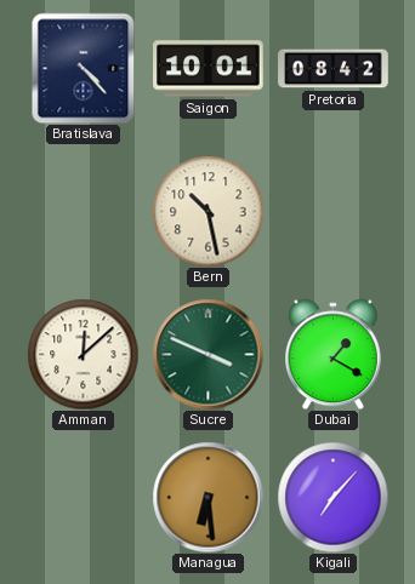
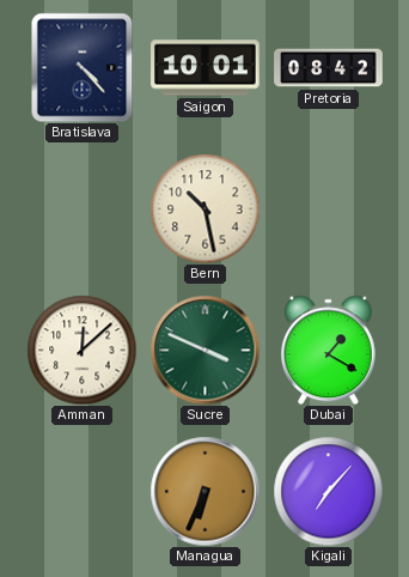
Managua: 6:29 -> 6:34
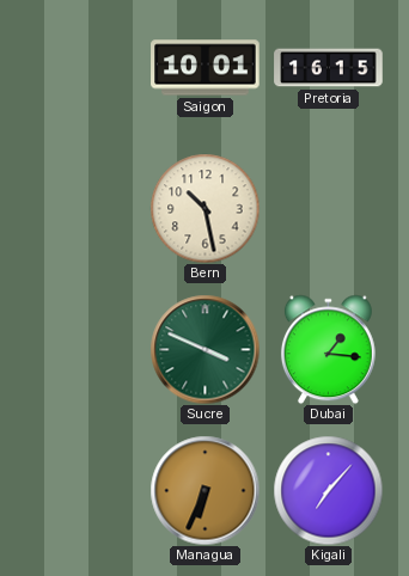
Bratislava: 4:23 -> none
Pretoria: 08:42 -> 16:15
Amman: 12:08 -> none
Dubai: 1:20 -> 1:16
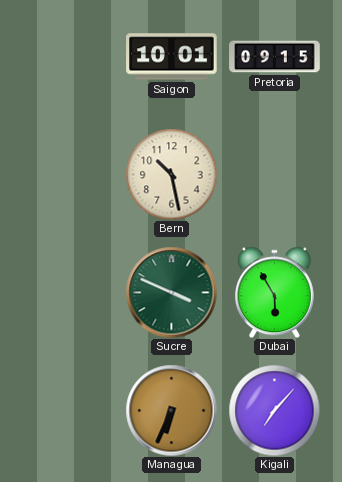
Pretoria: 16:15 -> 09:15
Dubai: 1:16 -> 5:55
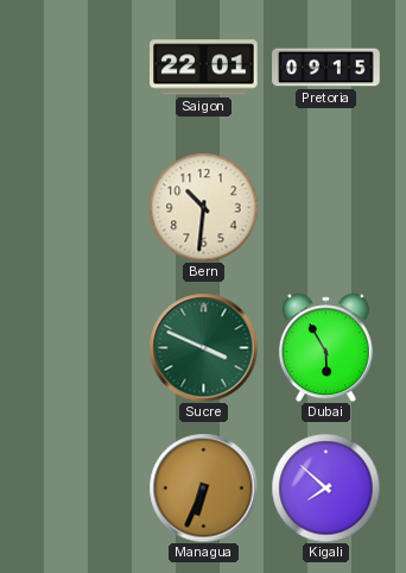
Saigon: 10:01 -> 22:01
Bern: 10:28 -> 10:31
Kigali: 7:07 -> 7:52
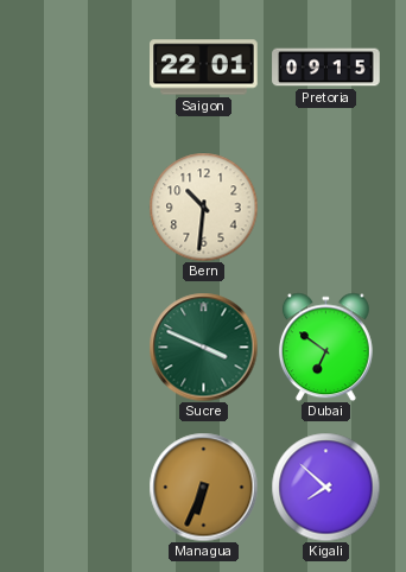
Dubai: 5:55 -> 6:51
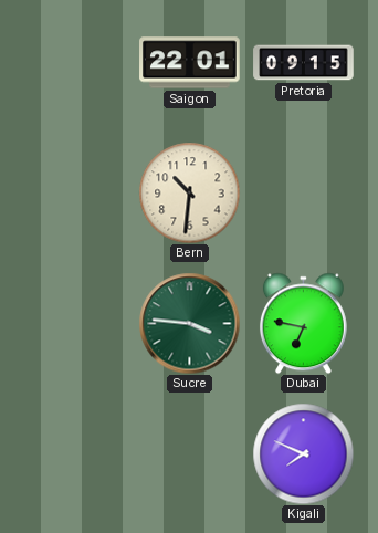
Sucre: 3:49 -> 3:46
Dubai: 6:51 -> 6:47
Managua: 6:34 -> none
Kigali: 7:52 -> 7:49
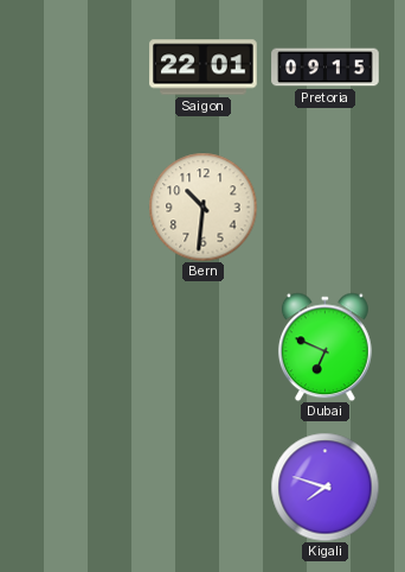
Sucre: 3:46 -> none
Dubai: 6:47 -> 6:49
Kigali: 7:49 -> 7:48
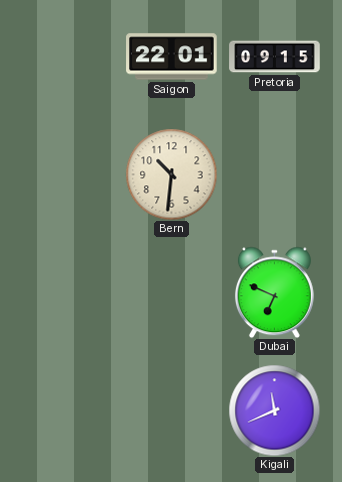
Kigali: 7:48 -> 11:41
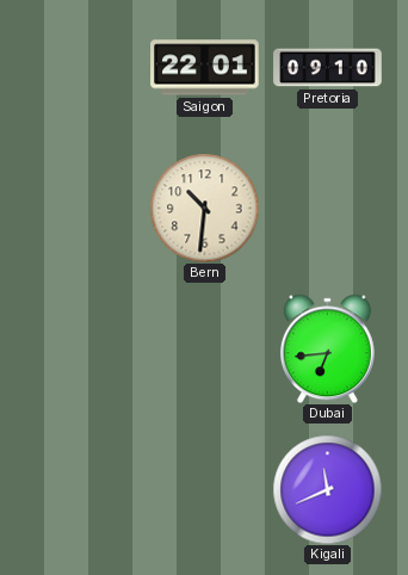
Pretoria: 09:15 -> 09:10
Dubai: 6:49 -> 6:44
